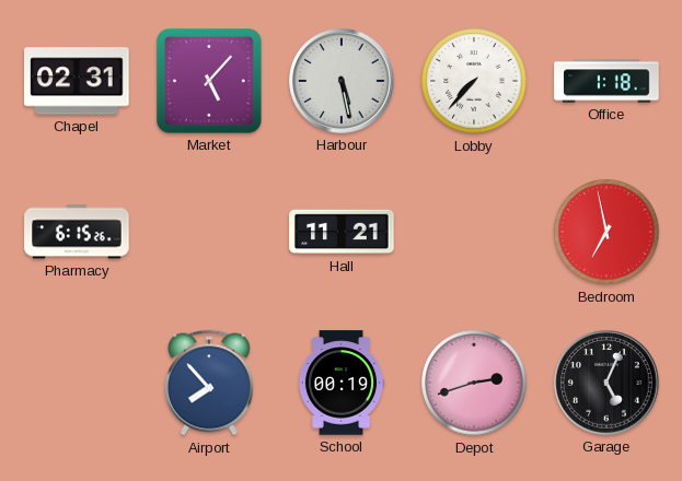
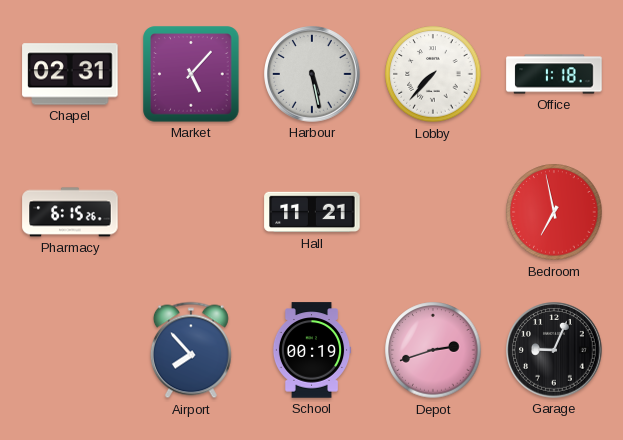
Garage: 5:04 -> 9:04
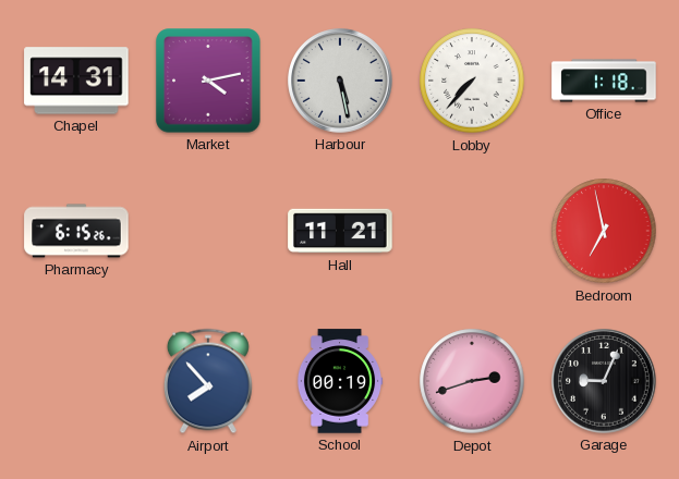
Chapel: 02:31 -> 14:31
Market: 5:07 -> 4:13
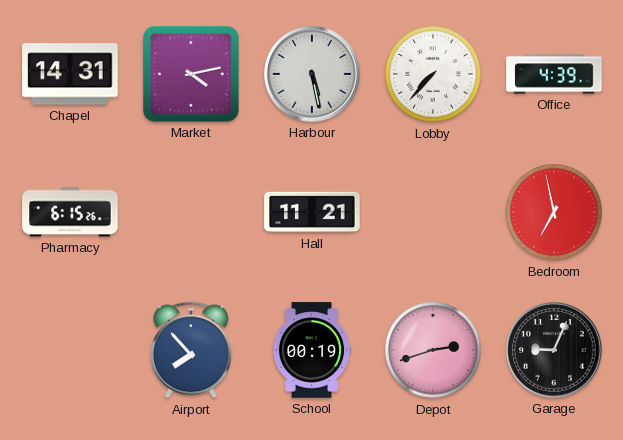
Office: 1:18 -> 4:39
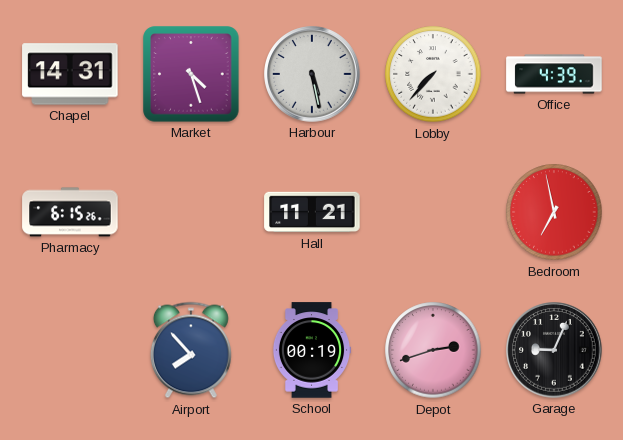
Market: 4:13 -> 4:27
